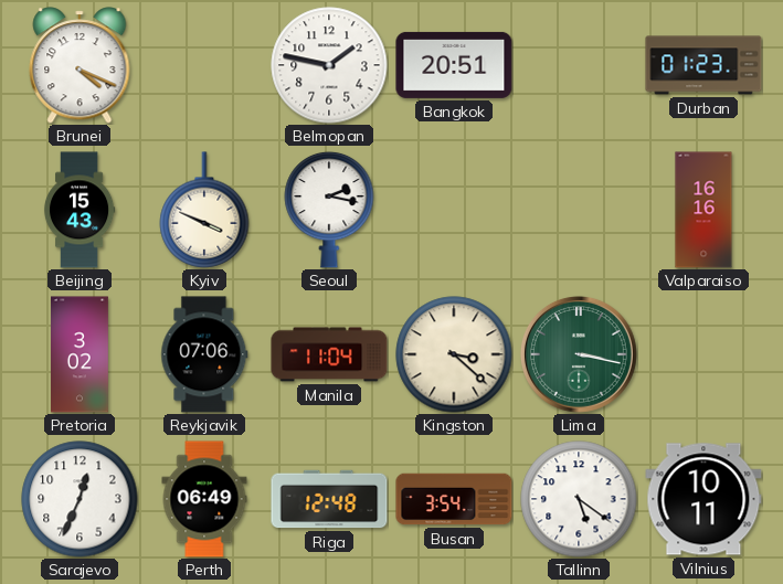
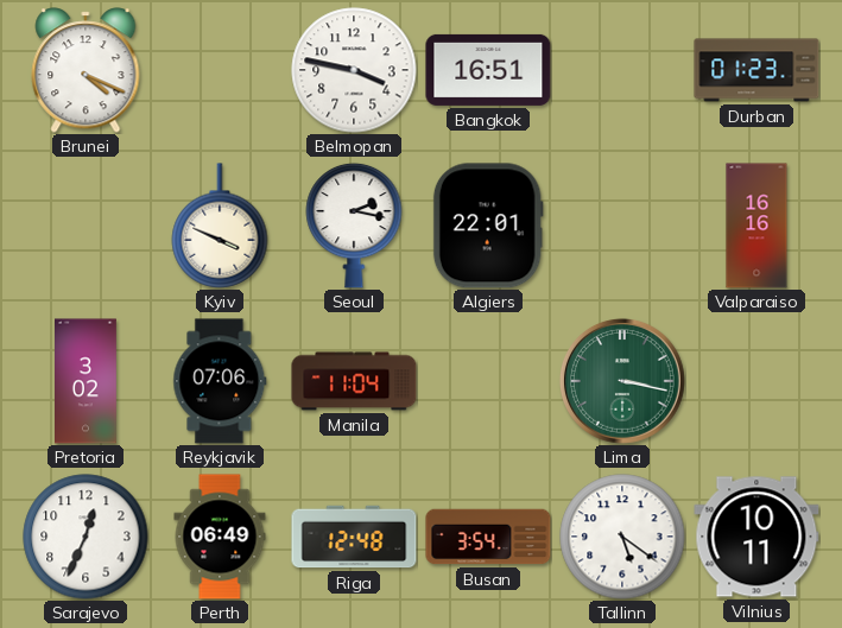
Belmopan: 1:47 -> 3:47
Bangkok: 20:51 -> 16:51
Beijing: 15:43 -> none
Algiers: none -> 22:01
Kingston: 3:22 -> none
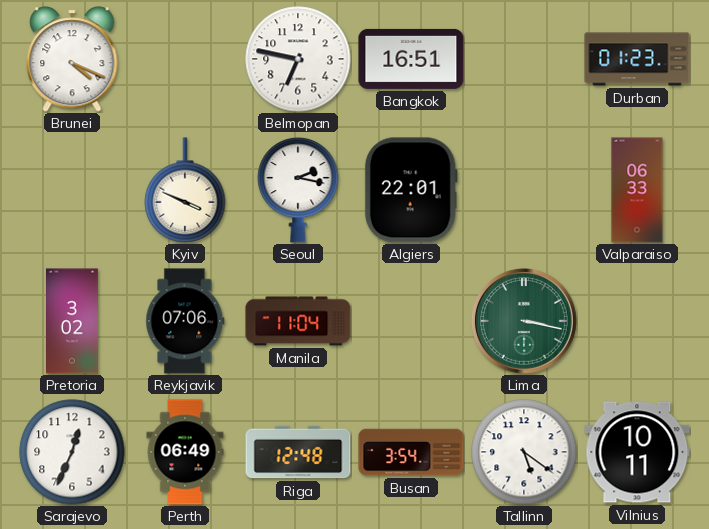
Belmopan: 3:47 -> 6:47
Valparaiso: 16:16 -> 06:33
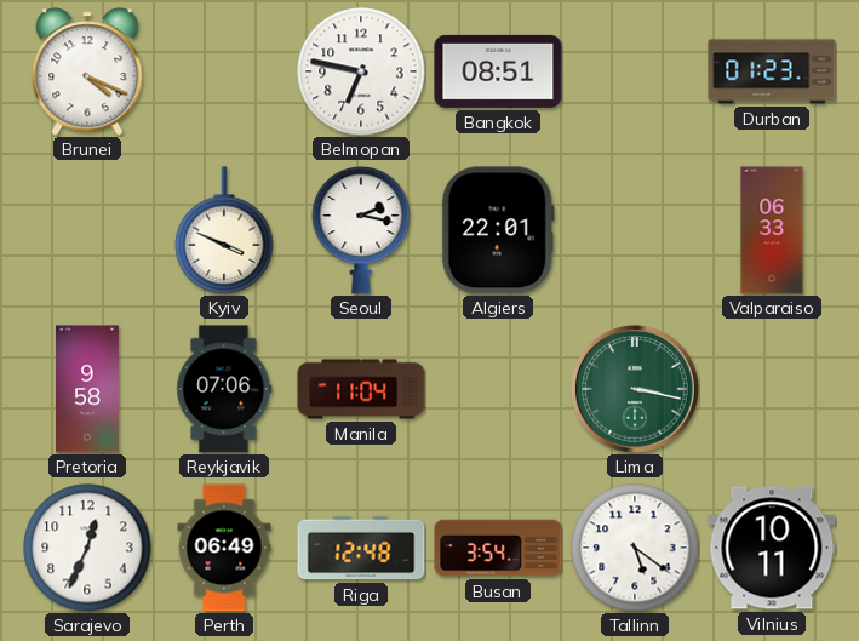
Bangkok: 16:51 -> 08:51
Pretoria: 3:02 -> 9:58
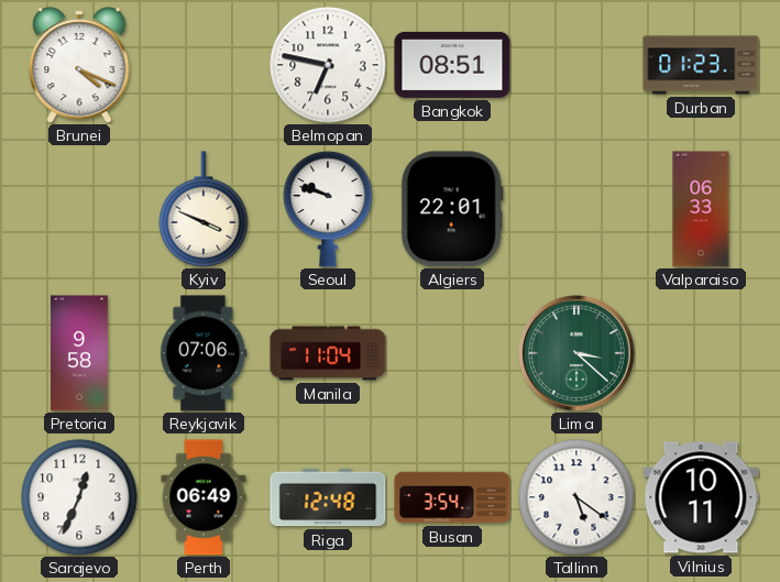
Seoul: 2:17 -> 9:48
Lima: 3:17 -> 3:22
